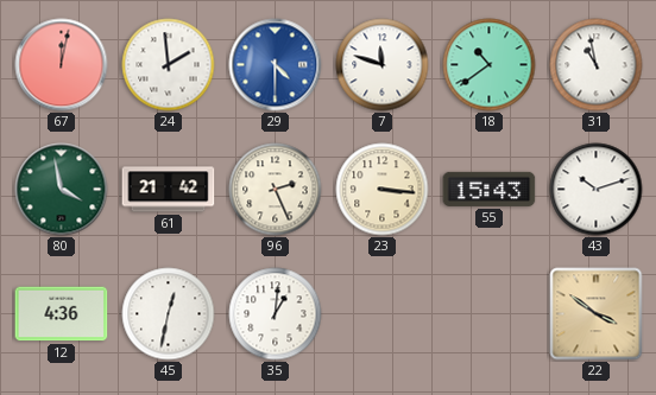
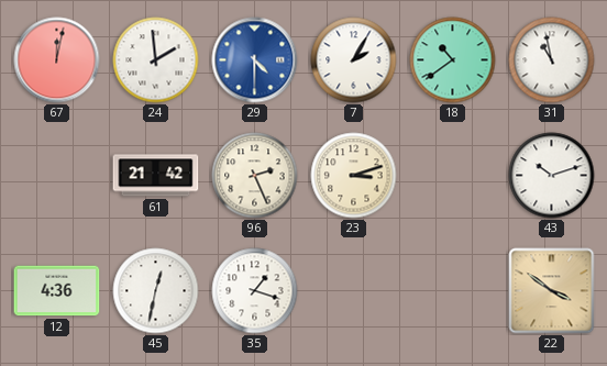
7: 11:48 -> 2:05
80: 3:58 -> none
23: 3:16 -> 3:12
55: 15:43 -> none
35: 1:01 -> 1:18
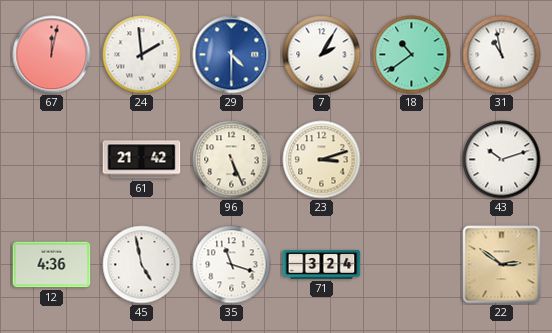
96: 2:26 -> 5:26
45: 12:32 -> 4:58
35: 1:18 -> 11:18
71: none -> 3:24
22: 3:51 -> 2:51
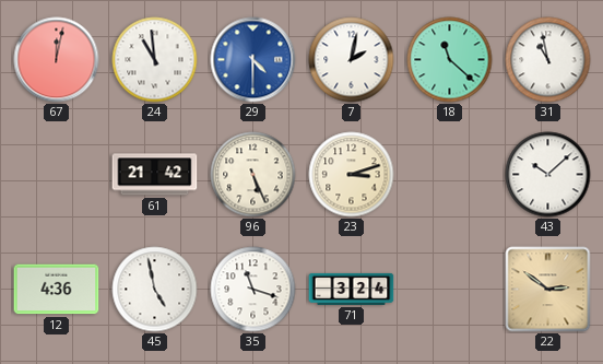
24: 1:59 -> 10:59
7: 2:05 -> 2:02
18: 10:39 -> 11:22
43: 10:12 -> 10:08
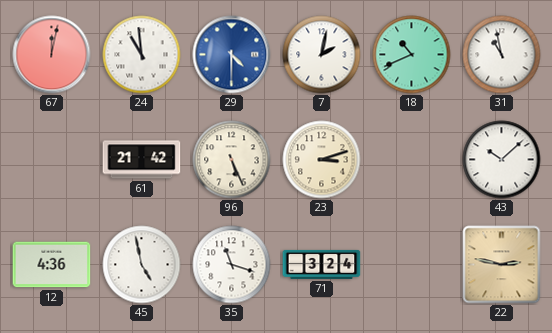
18: 11:22 -> 10:41
22: 2:51 -> 2:47
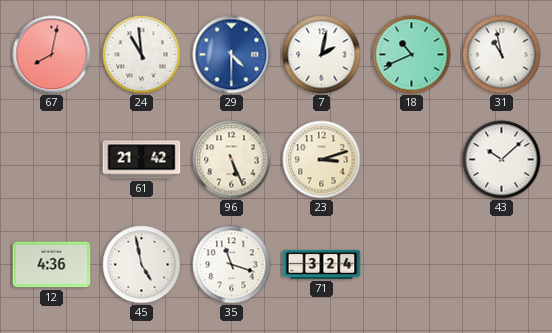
67: 12:02 -> 8:02
22: 2:47 -> none
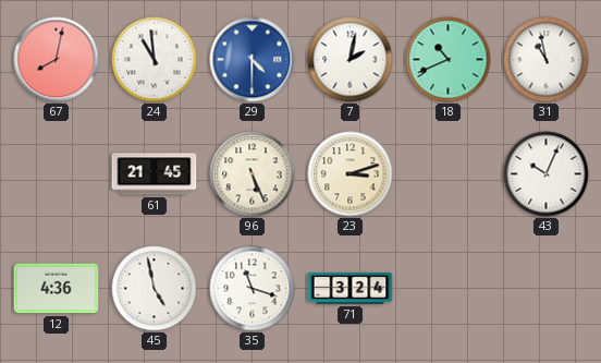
61: 21:42 -> 21:45
43: 10:08 -> 10:04
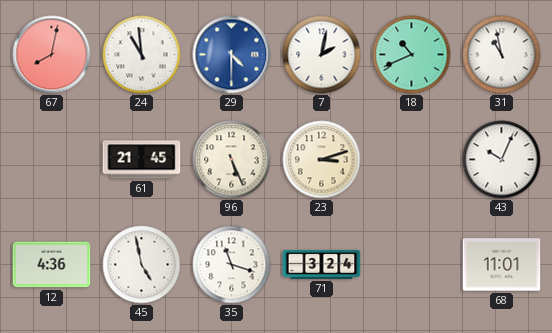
68: none -> 11:01
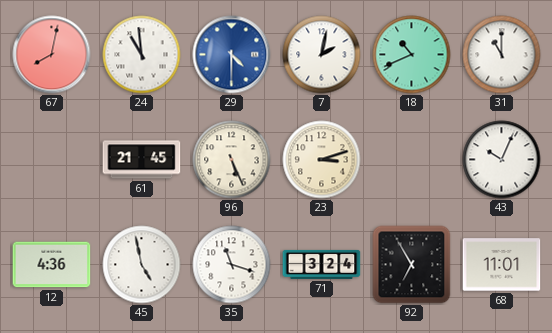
31: 10:58 -> 11:00
92: none -> 6:55
